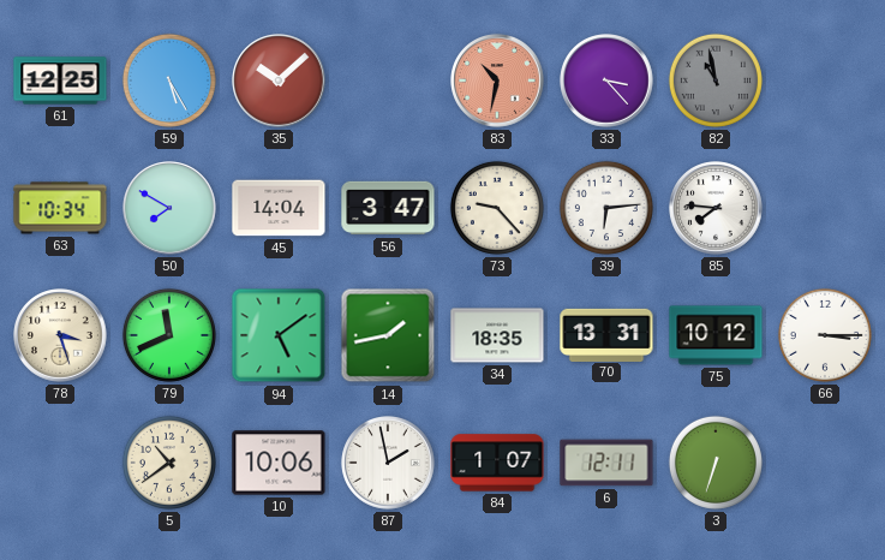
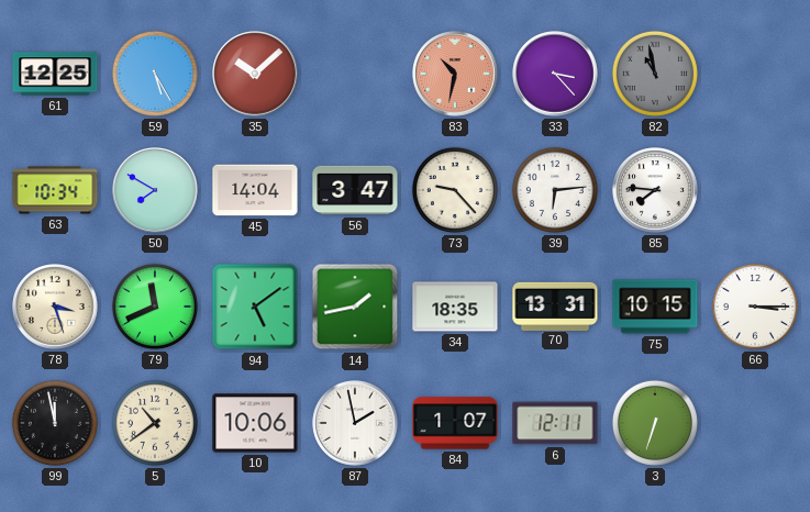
75: 10:12 -> 10:15
99: none -> 11:58
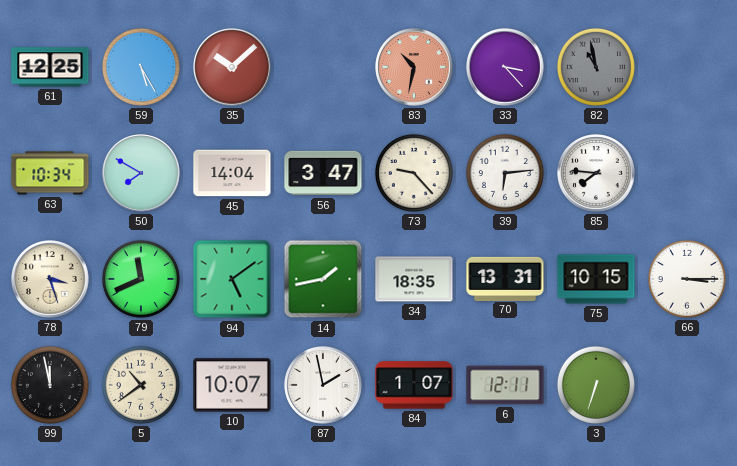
10: 10:06 -> 10:07
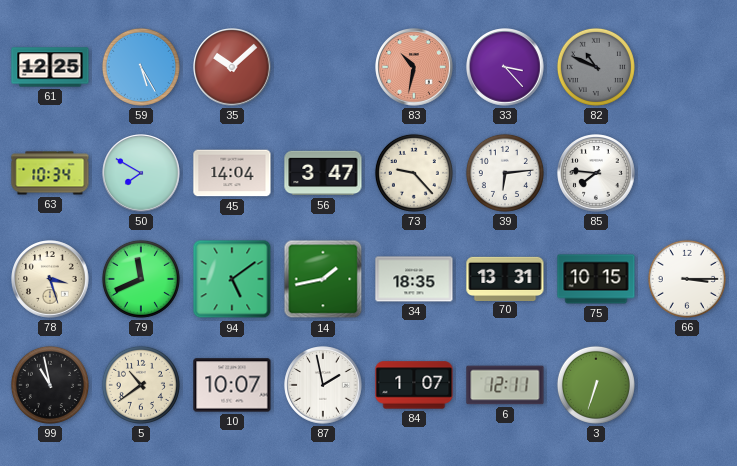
82: 10:58 -> 10:49
99: 11:58 -> 10:58
